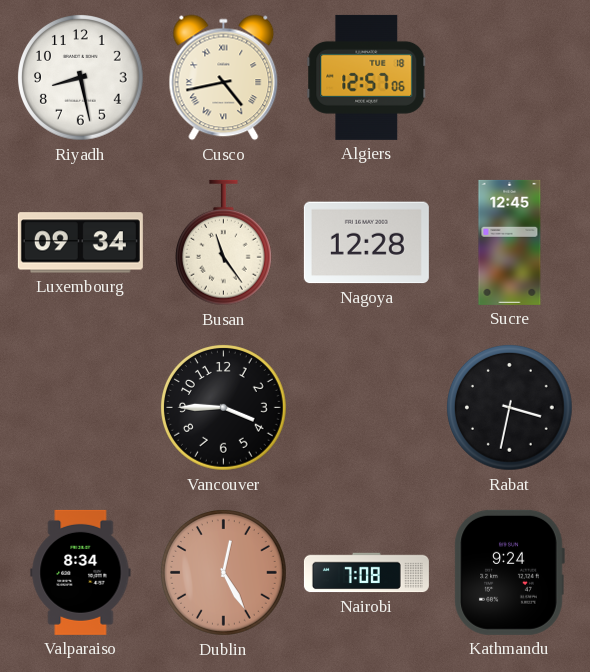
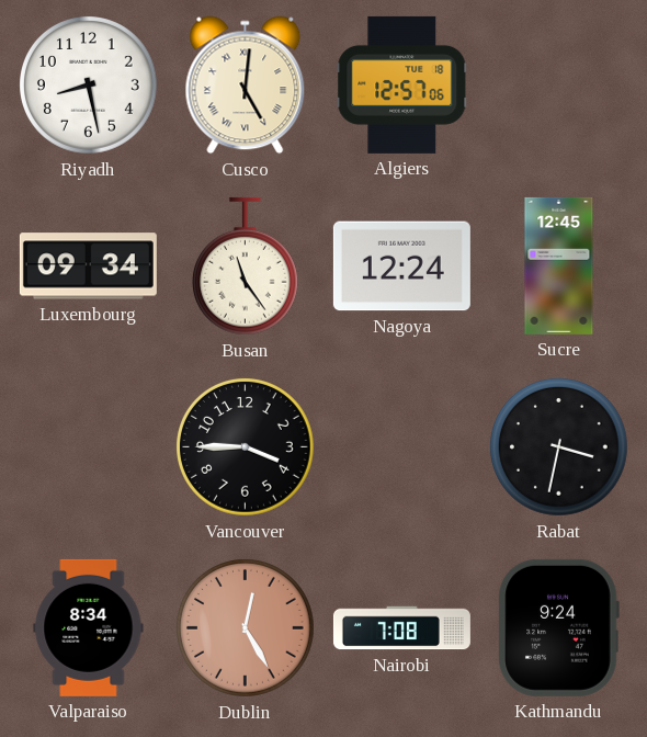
Cusco: 4:43 -> 5:01
Nagoya: 12:28 -> 12:24
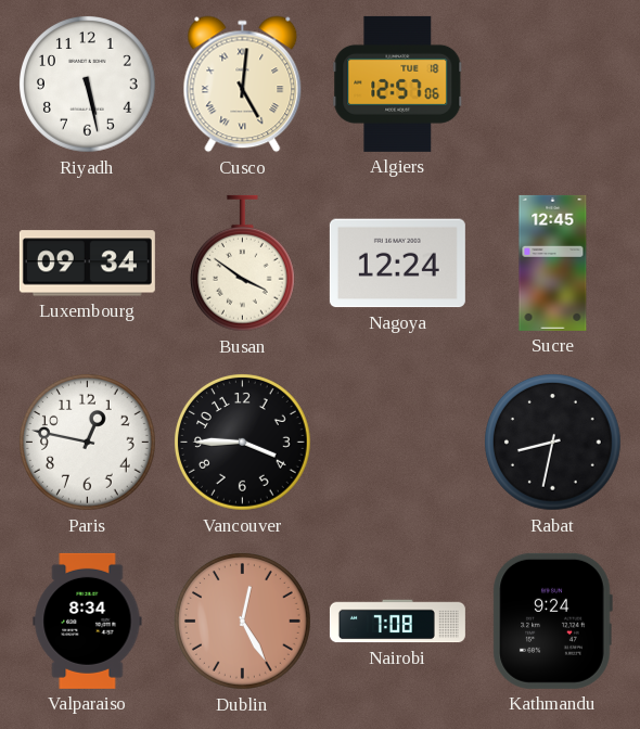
Riyadh: 8:28 -> 5:28
Busan: 11:24 -> 3:51
Paris: none -> 12:47
Rabat: 3:32 -> 8:32
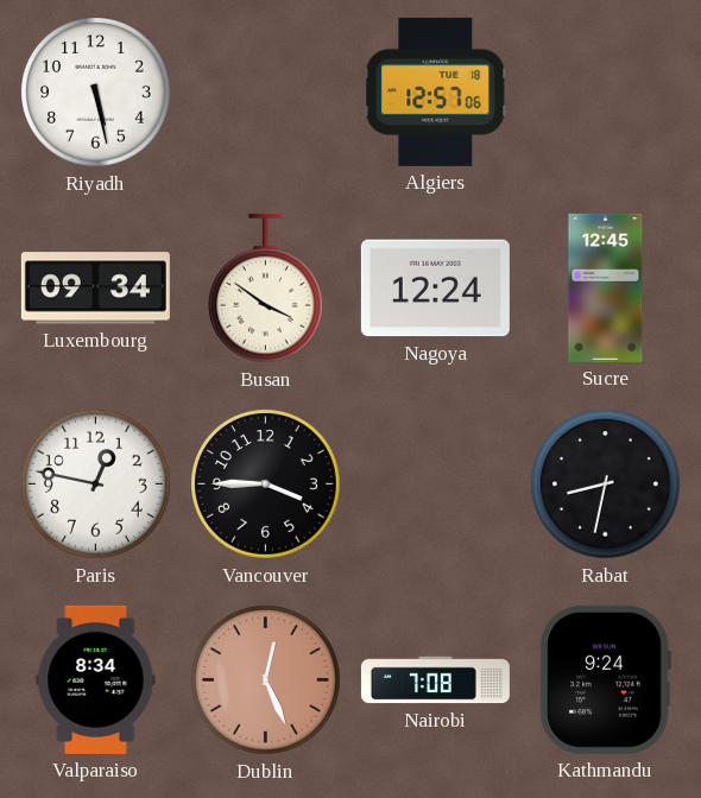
Cusco: 5:01 -> none
Dublin: 12:25 -> 12:26
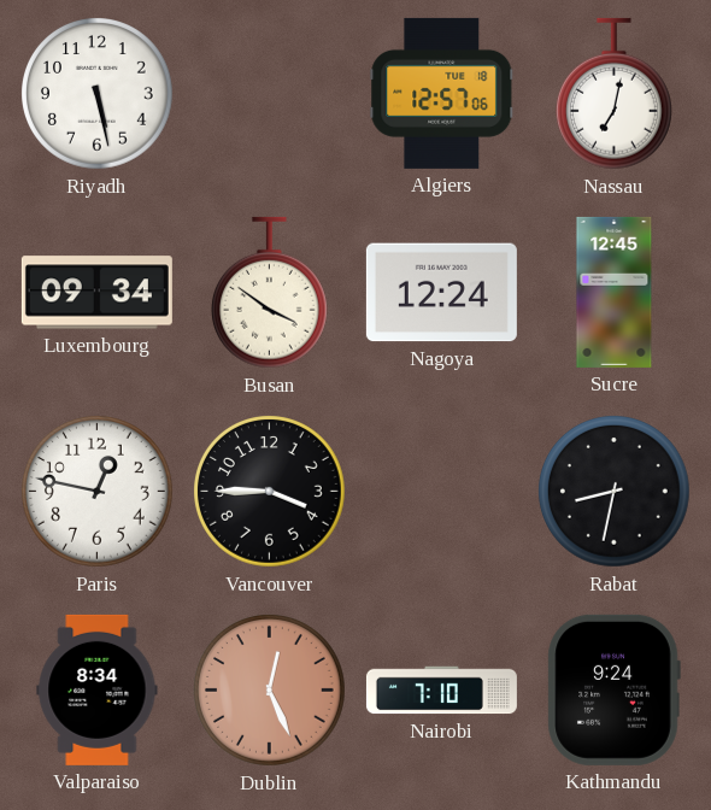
Nassau: none -> 7:02
Nairobi: 7:08 -> 7:10
